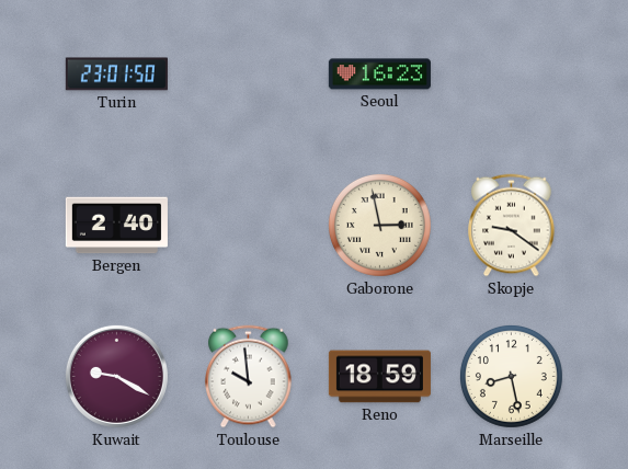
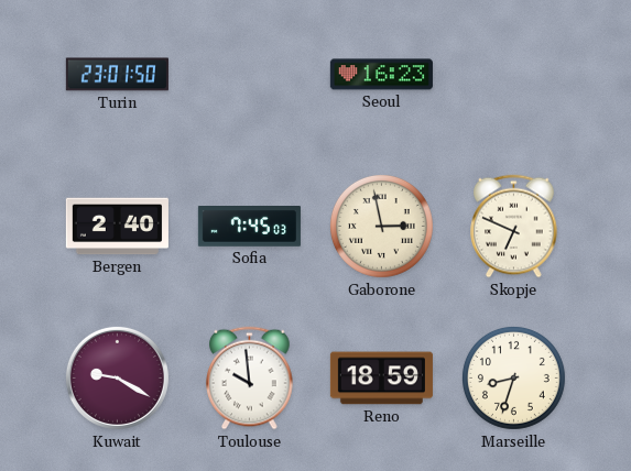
Sofia: none -> 7:45
Skopje: 9:21 -> 6:49
Marseille: 8:28 -> 8:33
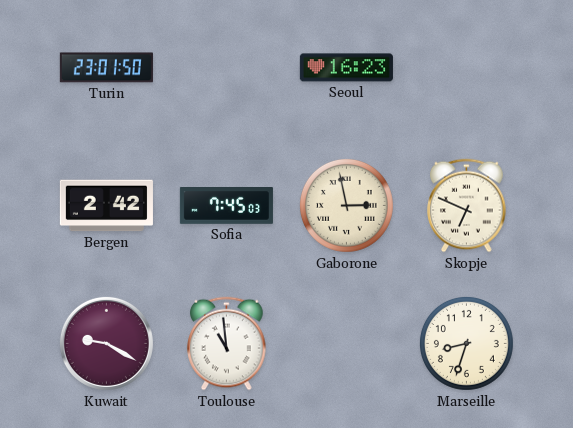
Bergen: 2:40 -> 2:42
Toulouse: 9:59 -> 10:59
Reno: 18:59 -> none
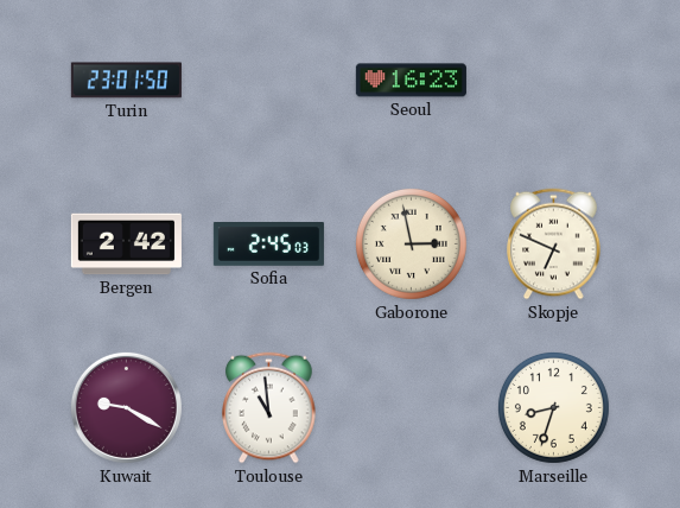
Sofia: 7:45 -> 2:45
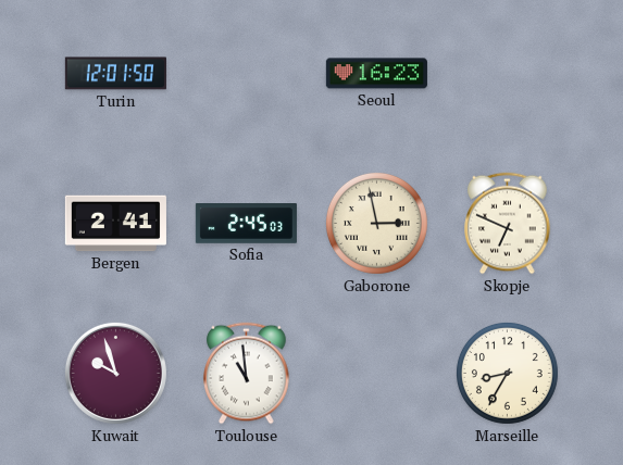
Turin: 23:01 -> 12:01
Bergen: 2:42 -> 2:41
Kuwait: 9:20 -> 9:57
Marseille: 8:33 -> 8:35
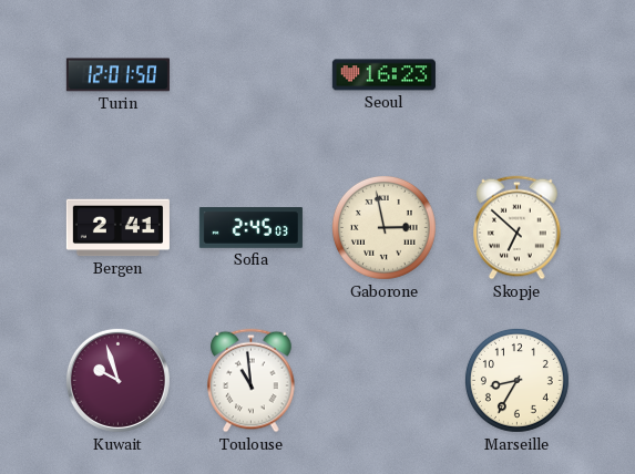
Skopje: 6:49 -> 6:52
